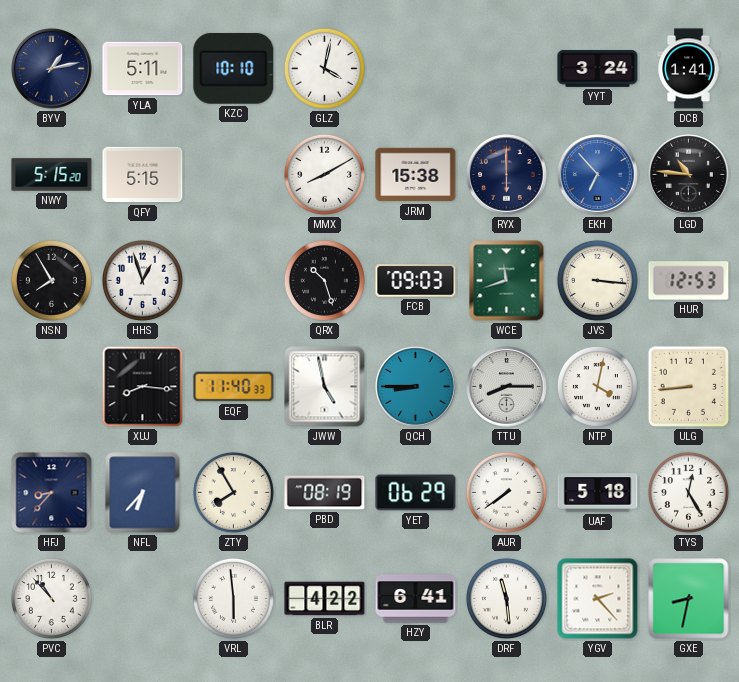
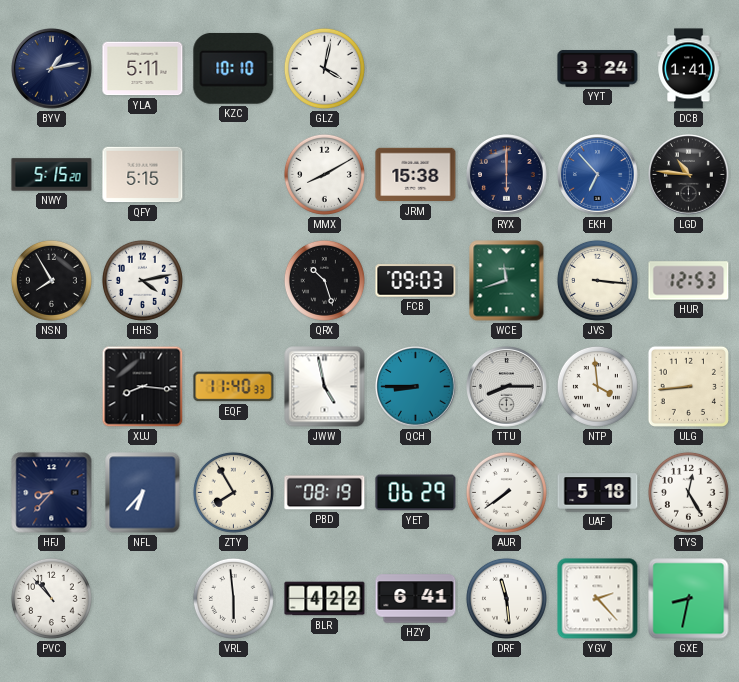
HHS: 12:57 -> 4:13
NTP: 4:02 -> 3:59
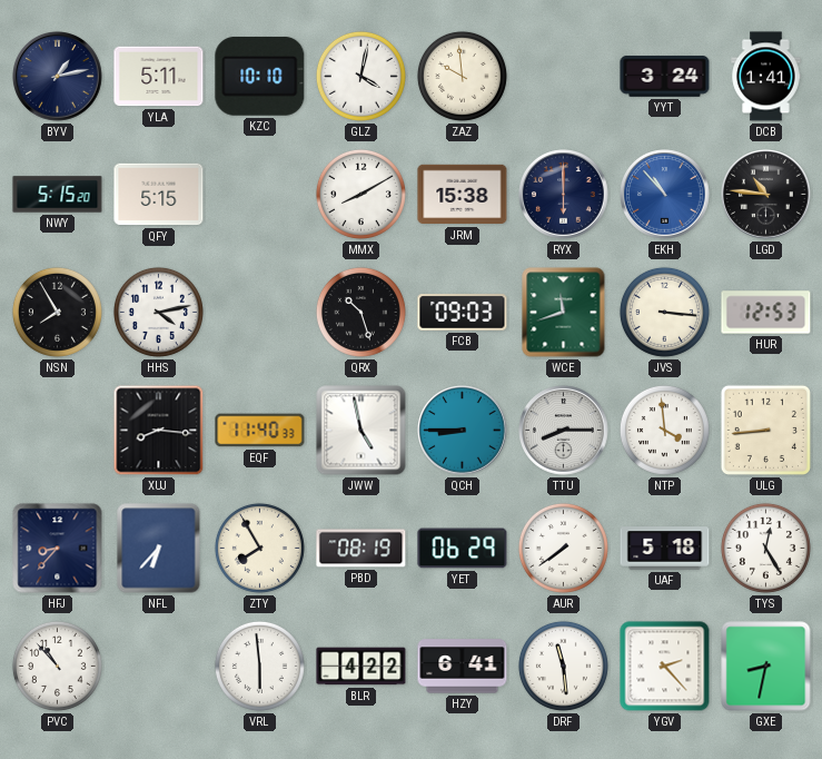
ZAZ: none -> 9:59
EKH: 6:53 -> 10:53
